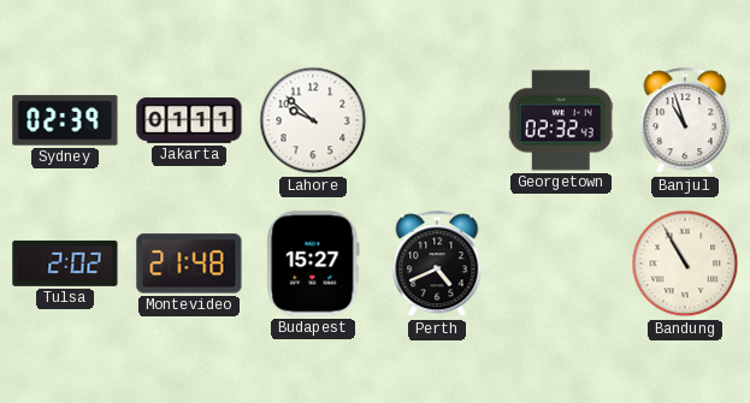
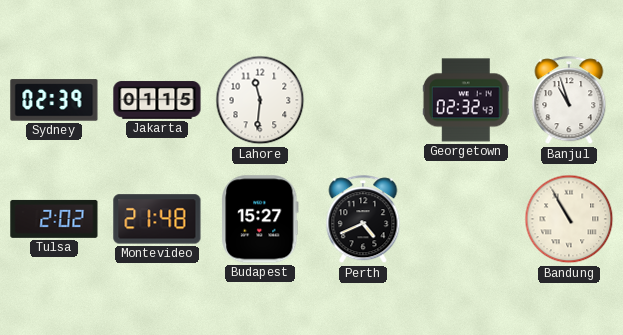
Jakarta: 01:11 -> 01:15
Lahore: 9:52 -> 11:31
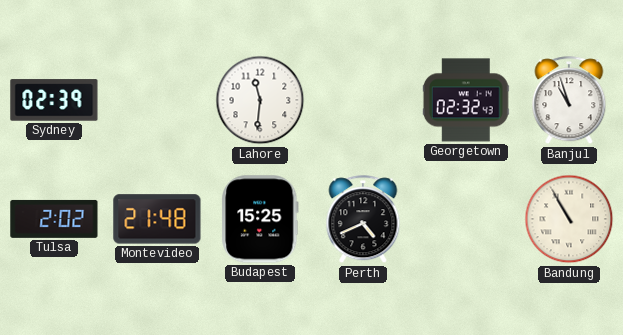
Jakarta: 01:15 -> none
Budapest: 15:27 -> 15:25
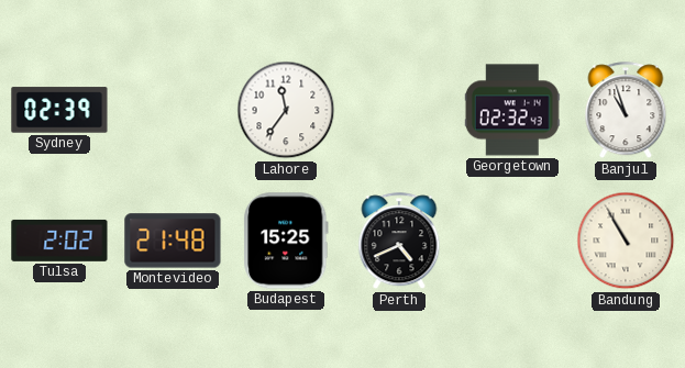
Lahore: 11:31 -> 11:36
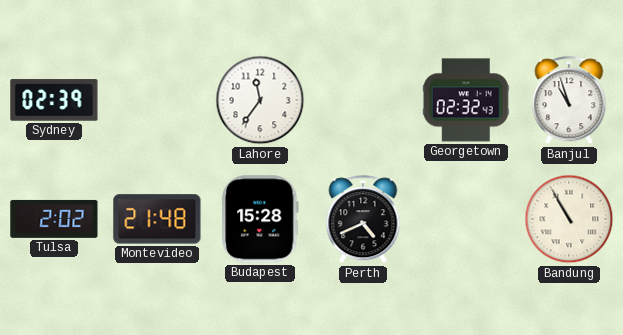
Budapest: 15:25 -> 15:28
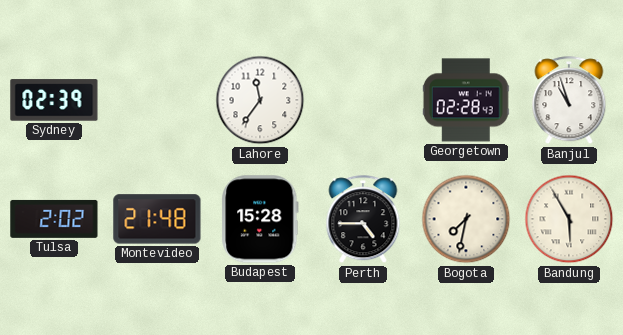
Georgetown: 02:32 -> 02:28
Perth: 4:41 -> 4:45
Bogota: none -> 7:32
Bandung: 10:55 -> 5:55
